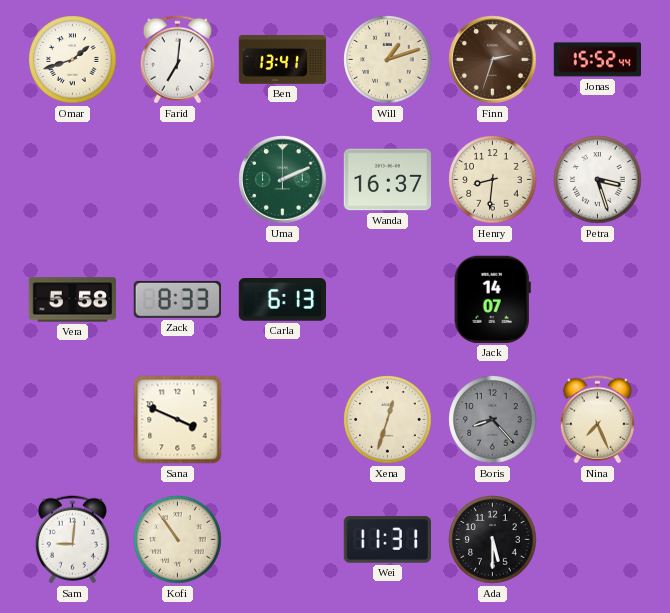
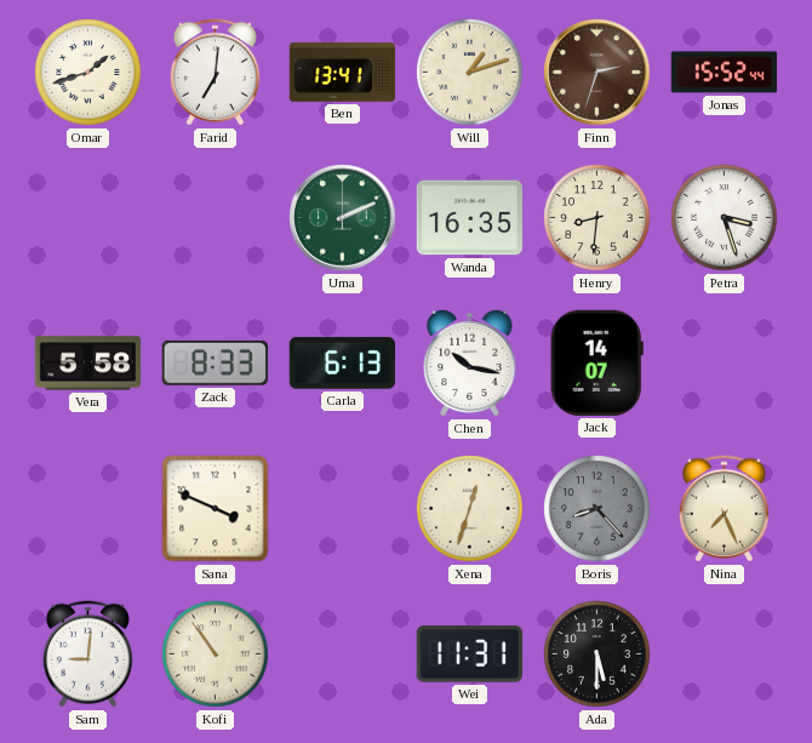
Wanda: 16:37 -> 16:35
Chen: none -> 10:17
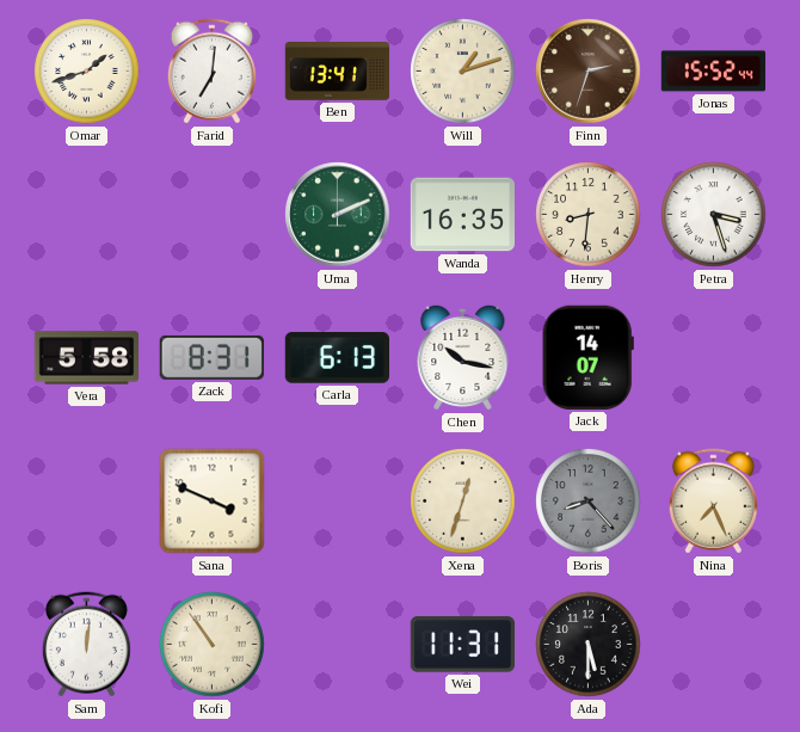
Zack: 8:33 -> 8:31
Sam: 9:01 -> 12:01
